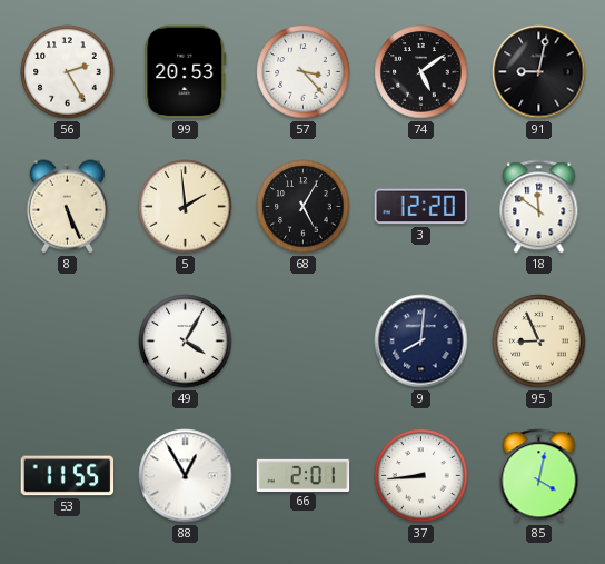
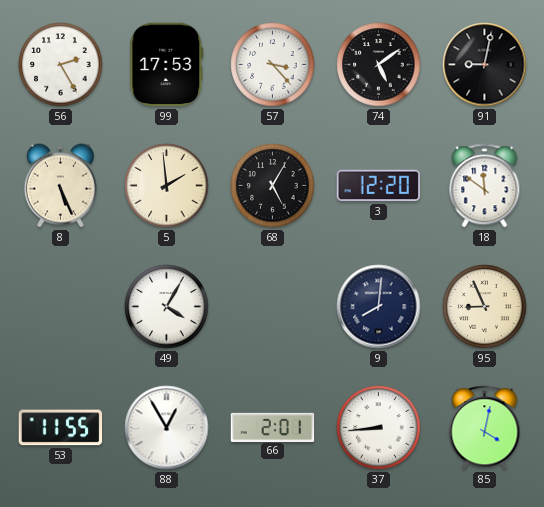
99: 20:53 -> 17:53
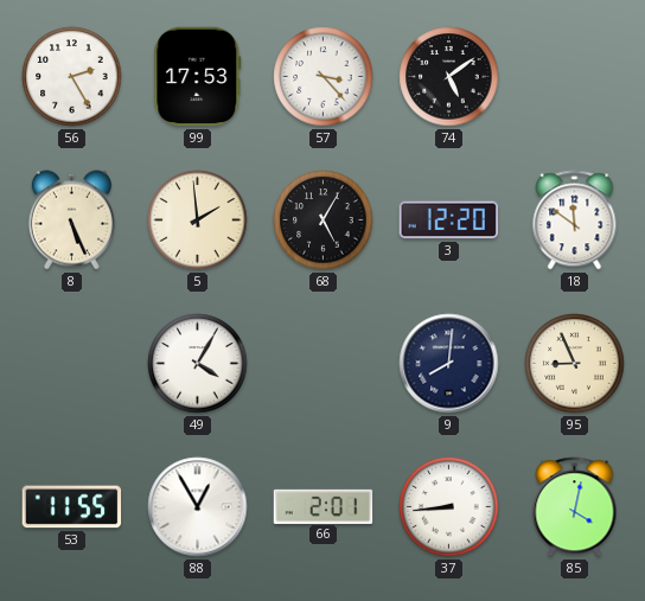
91: 9:02 -> none
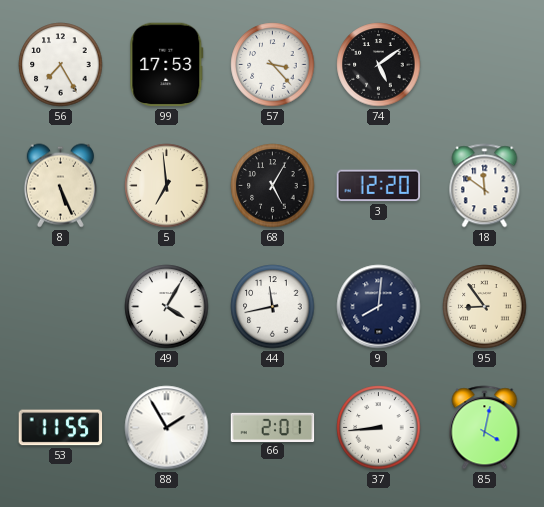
56: 2:25 -> 7:25
5: 1:59 -> 6:59
44: none -> 11:43
95: 8:56 -> 8:54
88: 12:55 -> 1:55
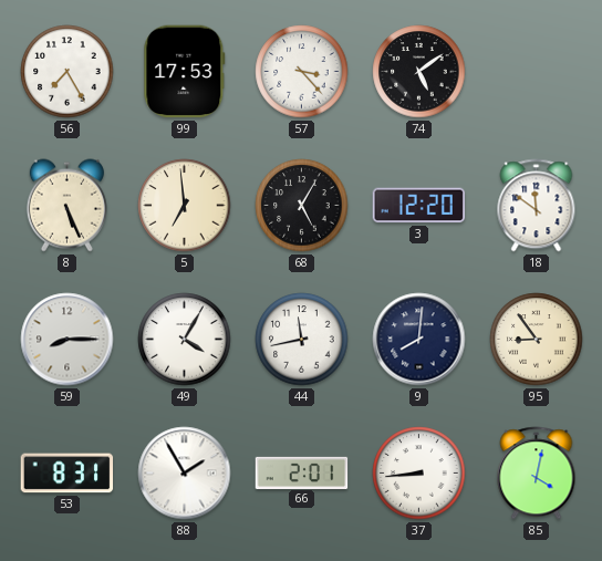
59: none -> 8:15
53: 11:55 -> 8:31
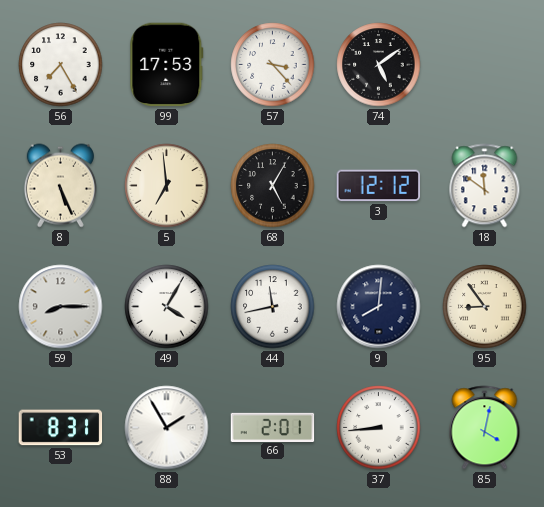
3: 12:20 -> 12:12
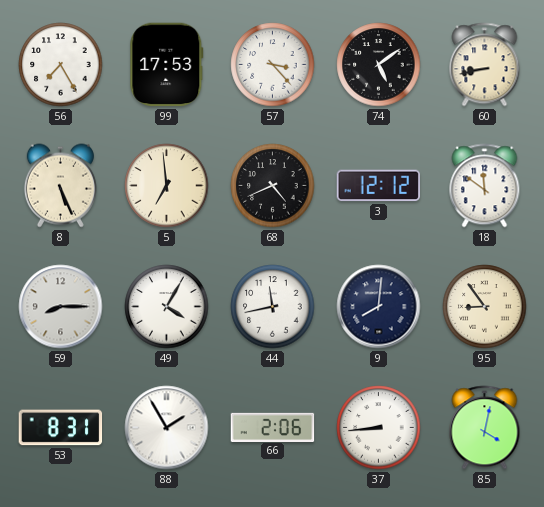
60: none -> 8:43
68: 5:05 -> 4:41
66: 2:01 -> 2:06
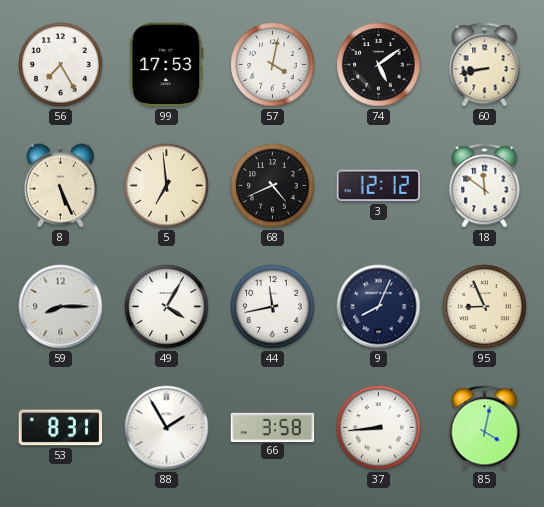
57: 3:23 -> 4:02
9: 8:01 -> 8:04
95: 8:54 -> 8:56
66: 2:06 -> 3:58
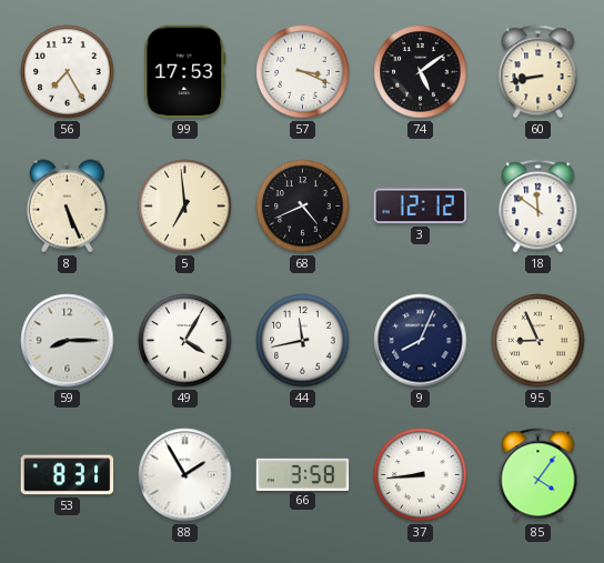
57: 4:02 -> 3:19
85: 4:02 -> 4:06
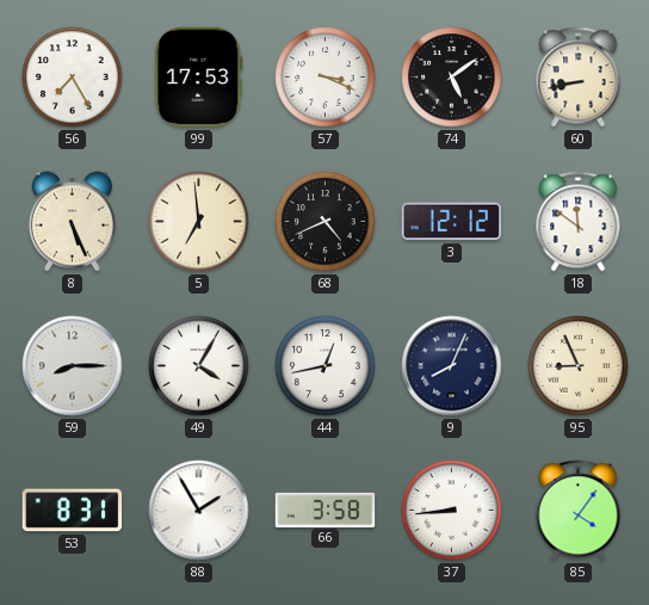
44: 11:43 -> 12:43
